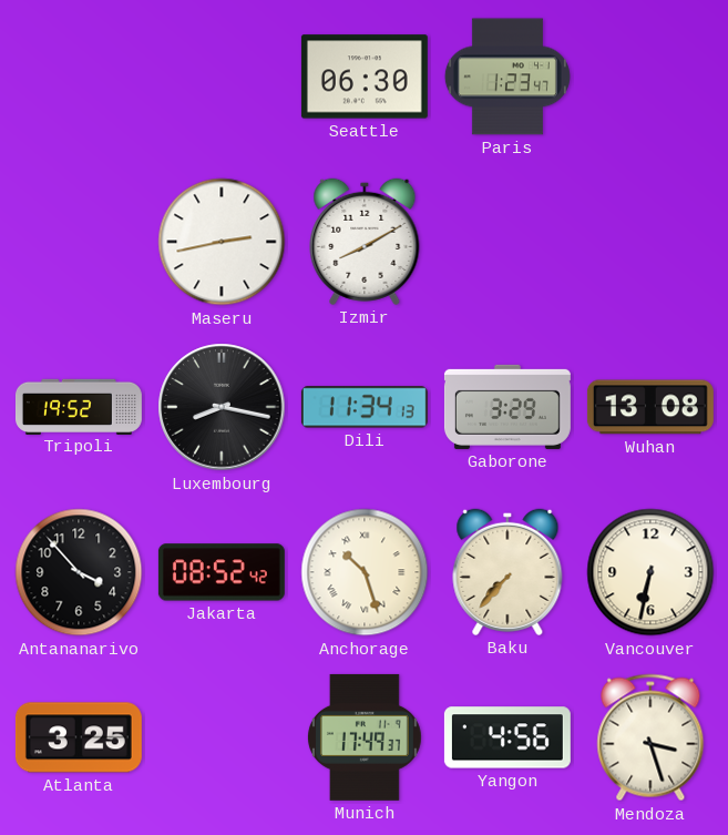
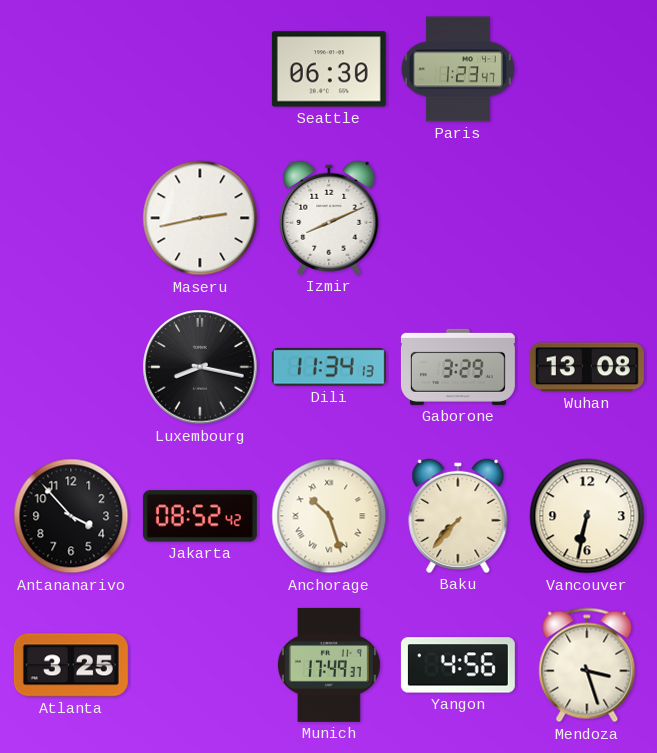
Izmir: 8:10 -> 8:11
Tripoli: 19:52 -> none
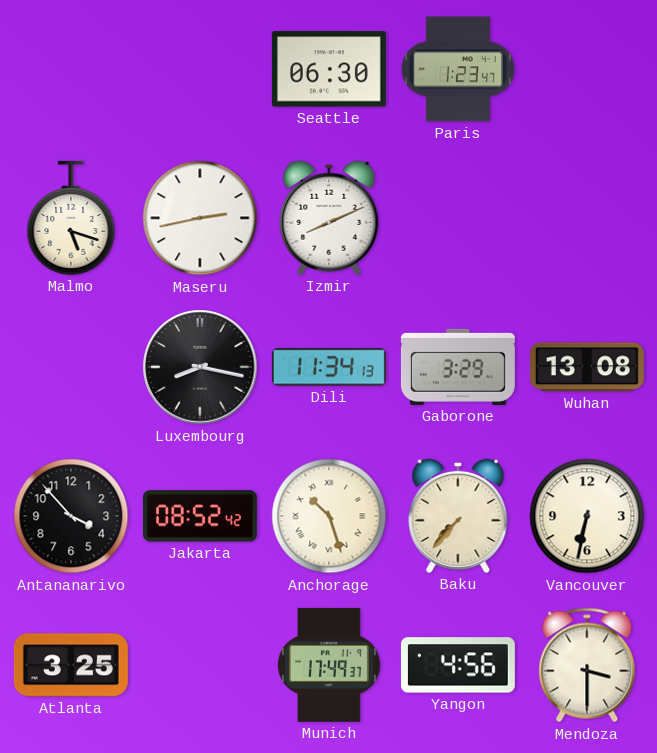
Malmo: none -> 5:18
Mendoza: 3:27 -> 3:30
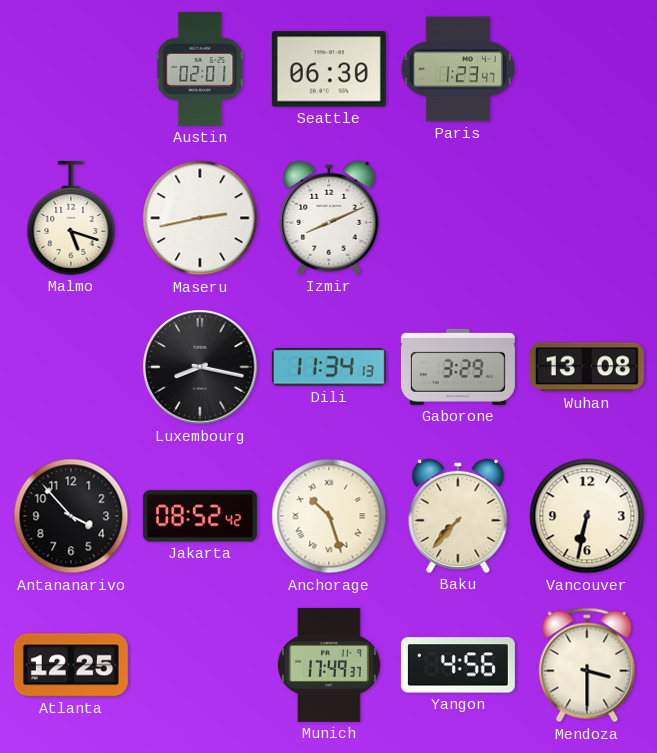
Austin: none -> 02:01
Atlanta: 3:25 -> 12:25
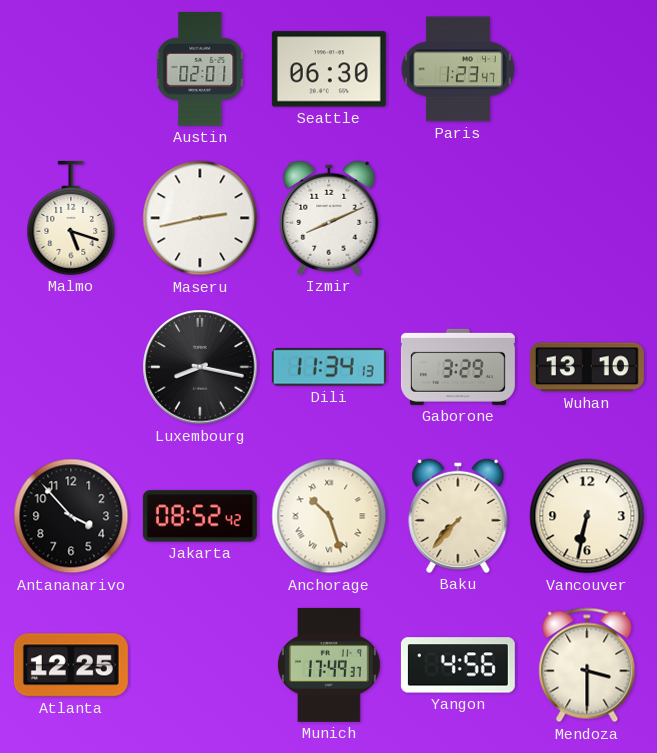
Wuhan: 13:08 -> 13:10
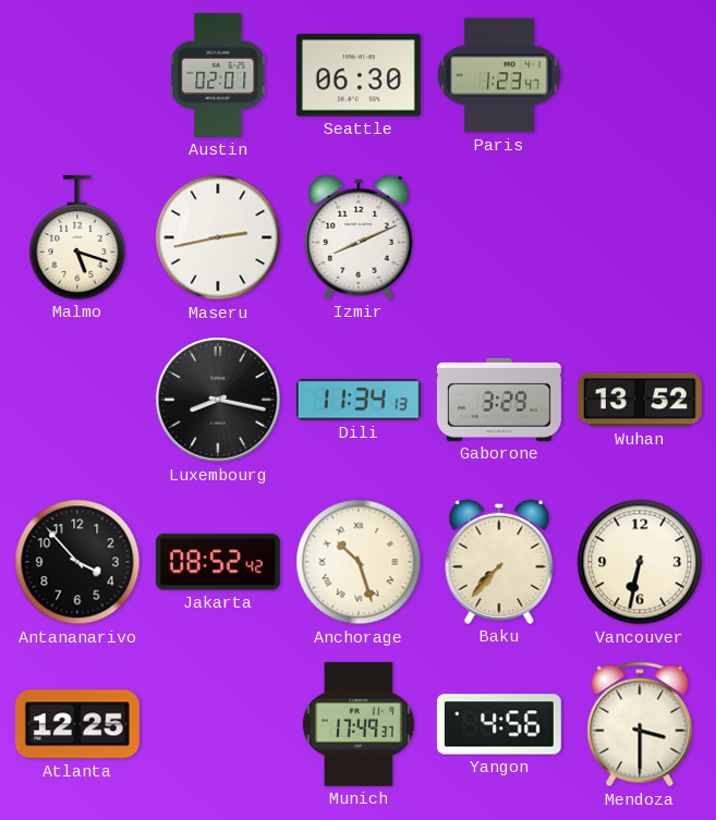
Wuhan: 13:10 -> 13:52
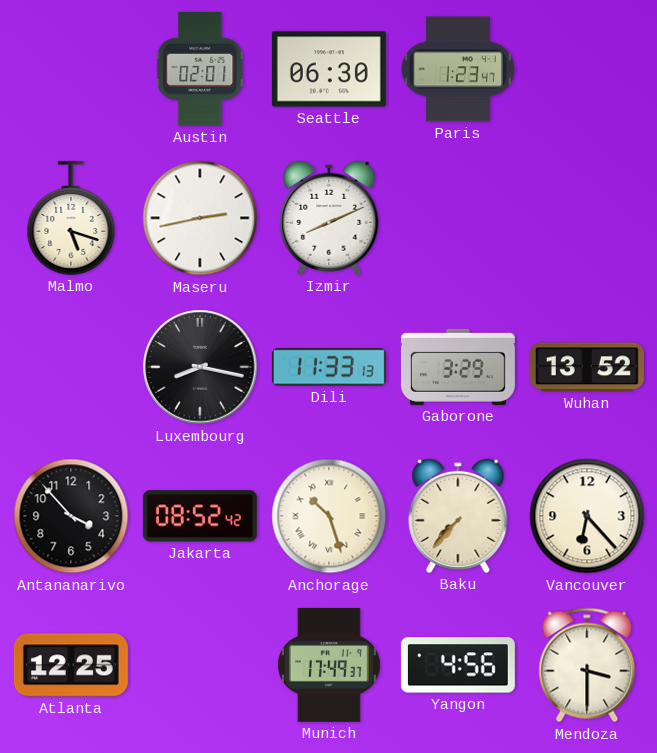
Dili: 11:34 -> 11:33
Vancouver: 6:32 -> 6:23
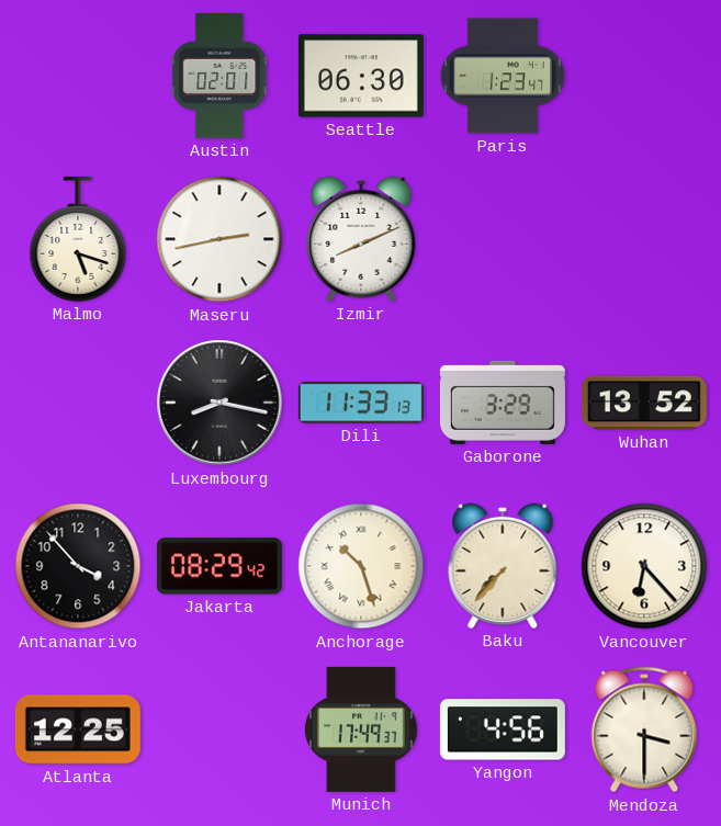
Jakarta: 08:52 -> 08:29
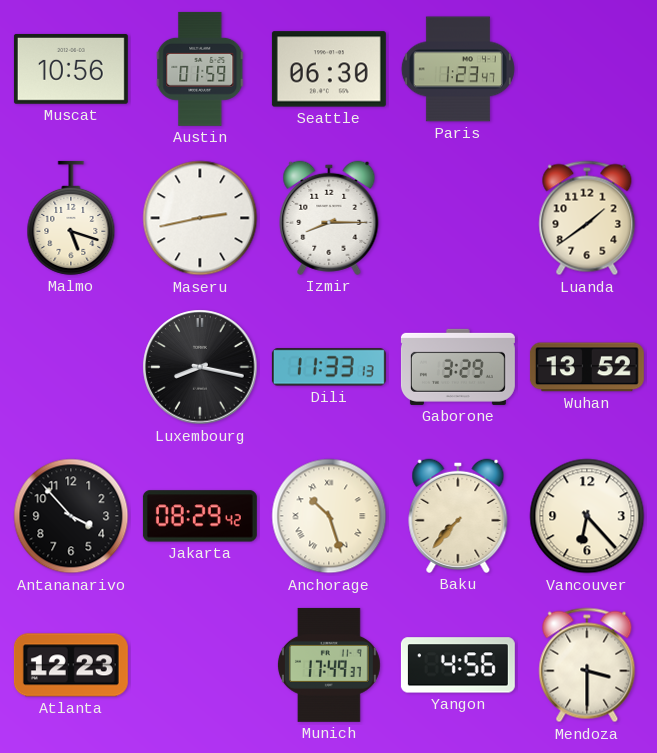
Muscat: none -> 10:56
Austin: 02:01 -> 01:59
Izmir: 8:11 -> 8:15
Luanda: none -> 1:39
Atlanta: 12:25 -> 12:23
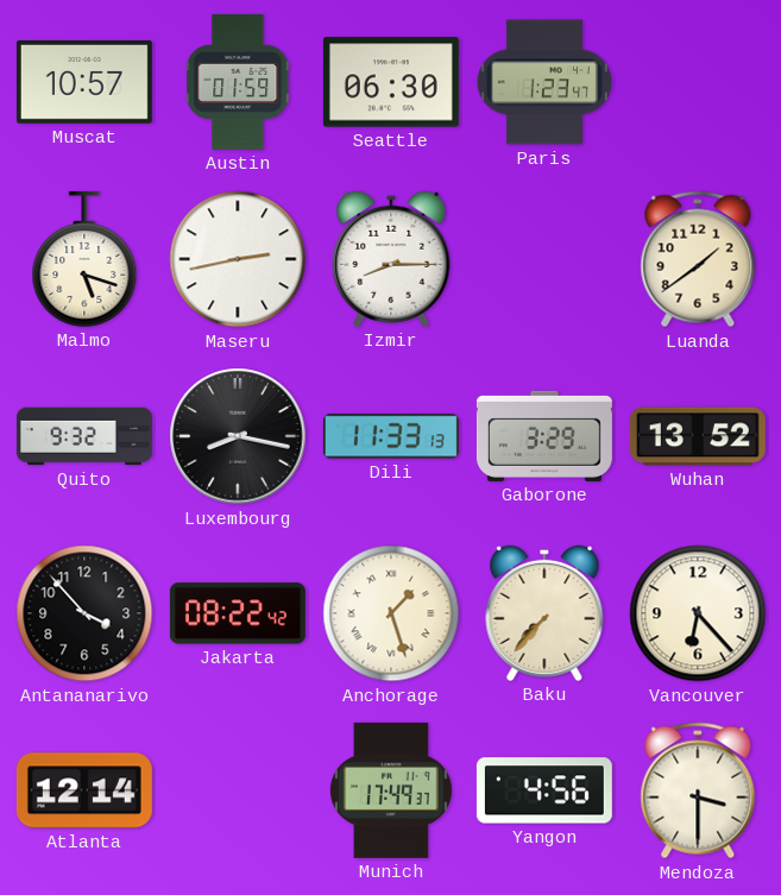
Muscat: 10:56 -> 10:57
Quito: none -> 9:32
Jakarta: 08:29 -> 08:22
Anchorage: 10:27 -> 1:27
Atlanta: 12:23 -> 12:14
